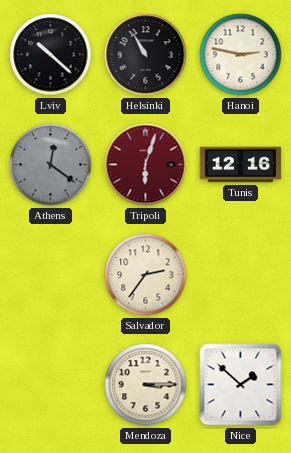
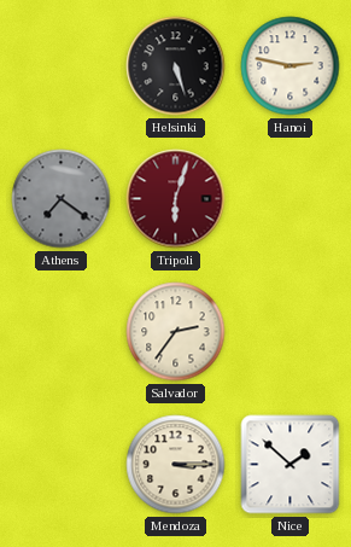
Lviv: 10:22 -> none
Helsinki: 10:55 -> 5:27
Athens: 12:21 -> 7:21
Tunis: 12:16 -> none
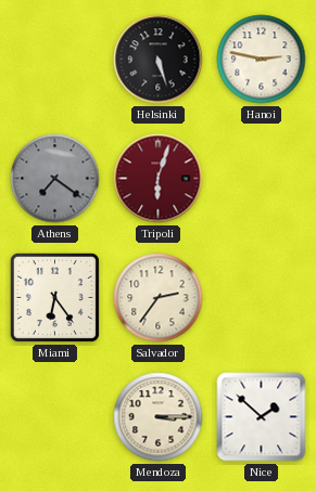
Miami: none -> 6:24
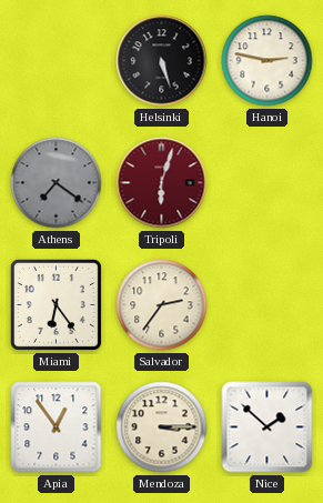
Apia: none -> 12:54
